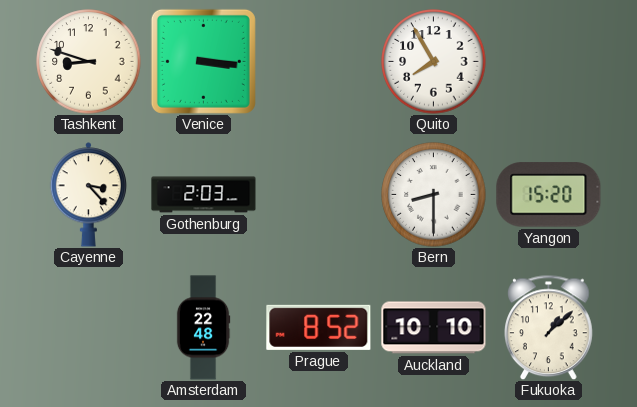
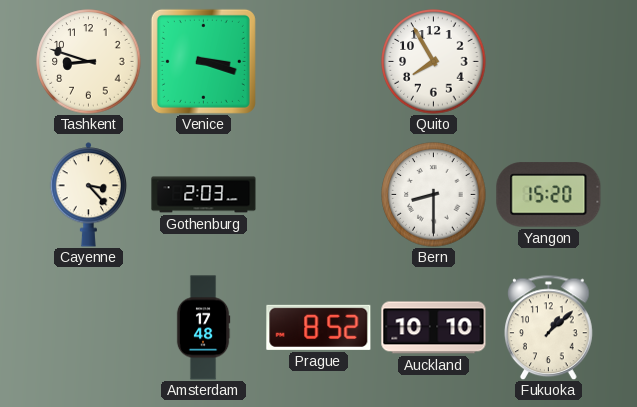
Venice: 3:16 -> 3:18
Amsterdam: 22:48 -> 17:48
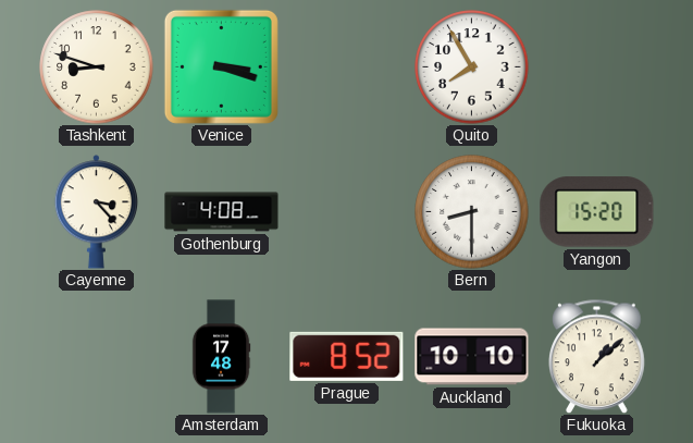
Gothenburg: 2:03 -> 4:08
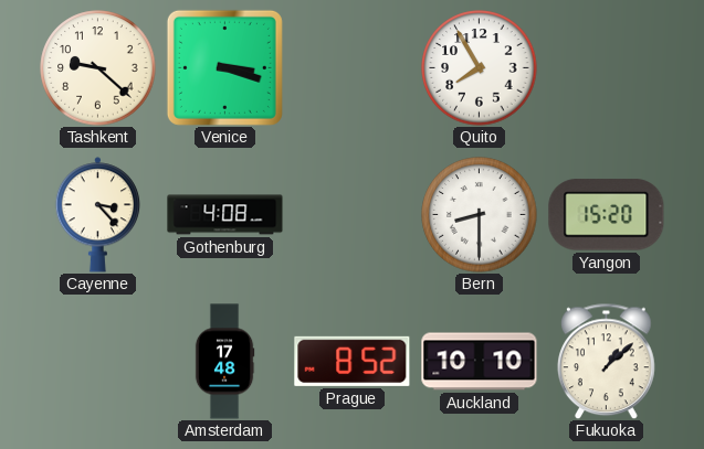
Tashkent: 8:48 -> 9:22
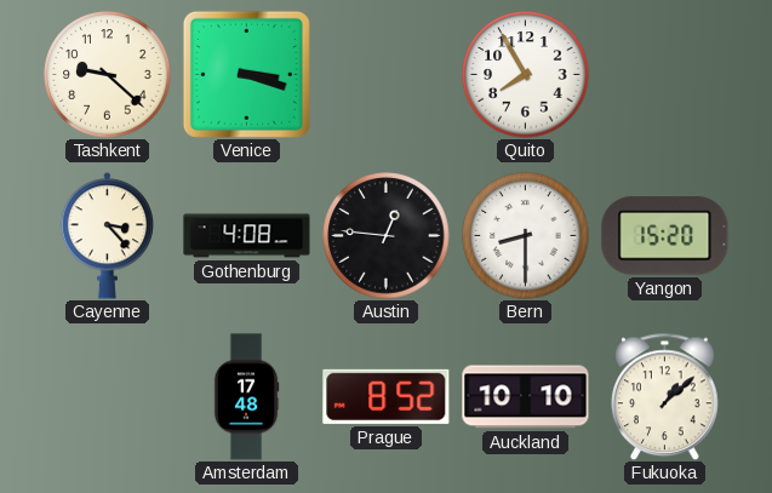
Austin: none -> 12:46
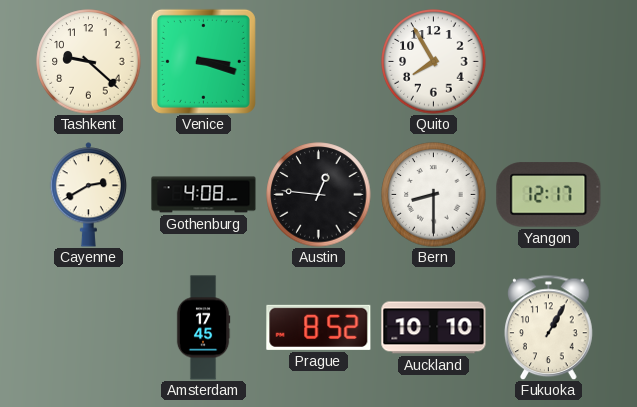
Cayenne: 3:23 -> 2:40
Yangon: 15:20 -> 12:17
Amsterdam: 17:48 -> 17:45
Fukuoka: 1:08 -> 1:05
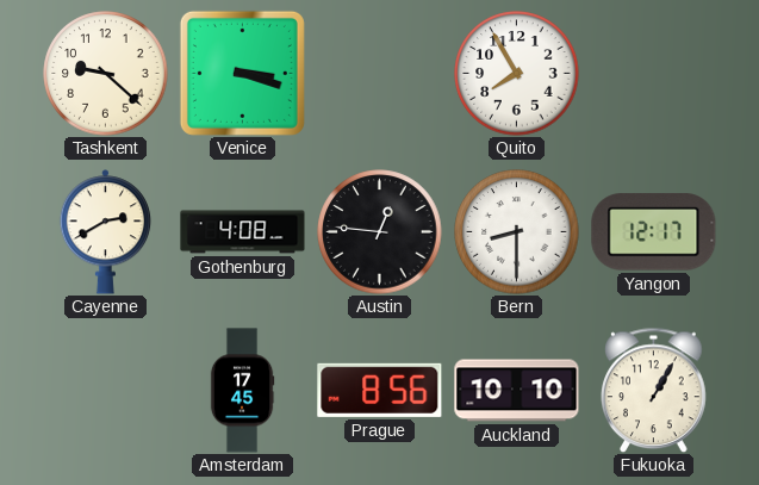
Prague: 8:52 -> 8:56
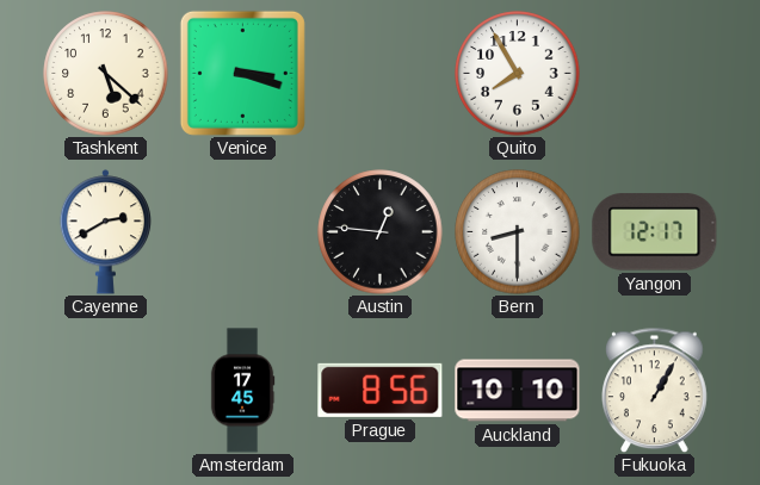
Tashkent: 9:22 -> 5:22
Gothenburg: 4:08 -> none
